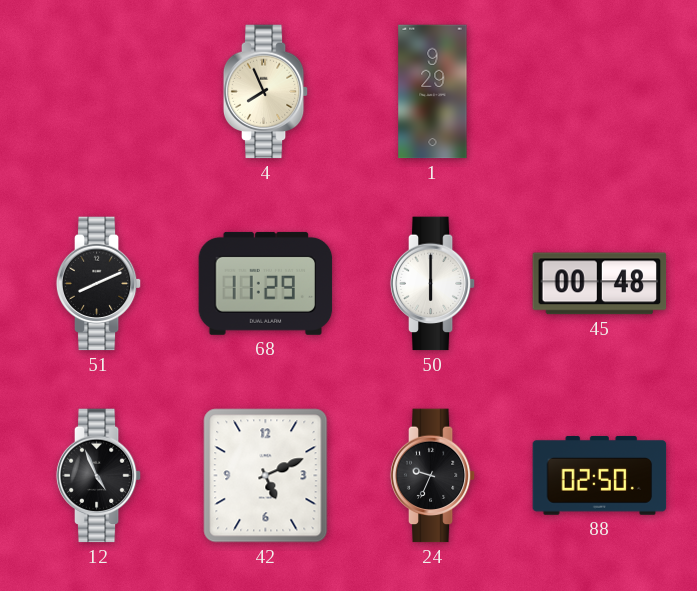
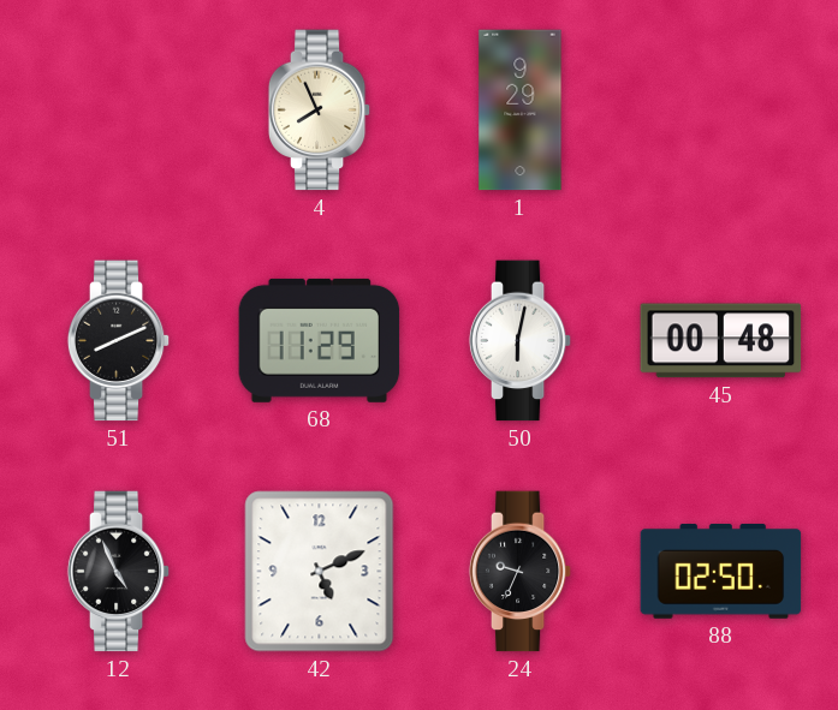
50: 6:00 -> 6:02
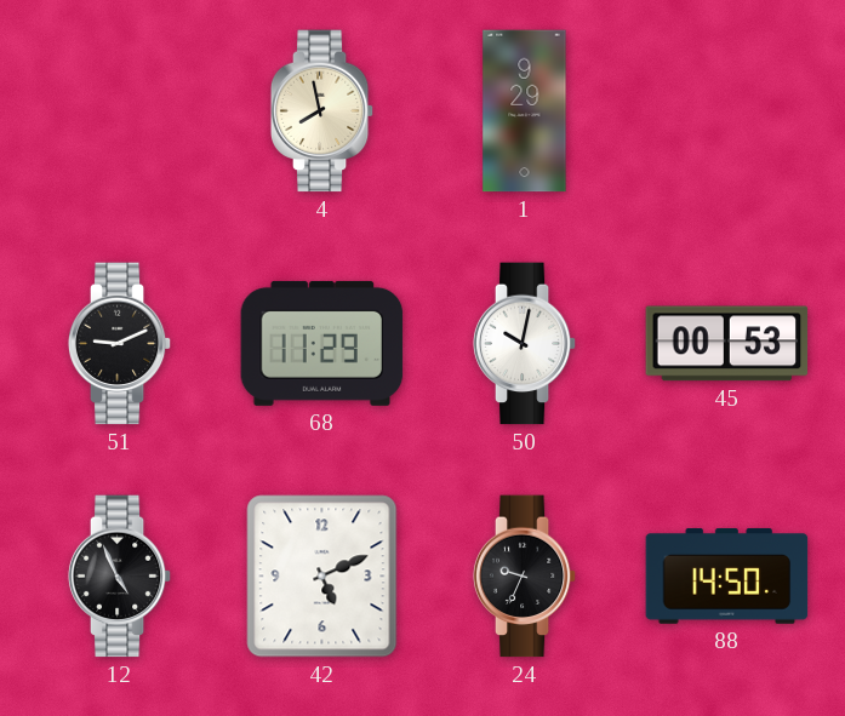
4: 7:56 -> 7:58
51: 8:11 -> 9:11
50: 6:02 -> 10:02
45: 00:48 -> 00:53
88: 02:50 -> 14:50
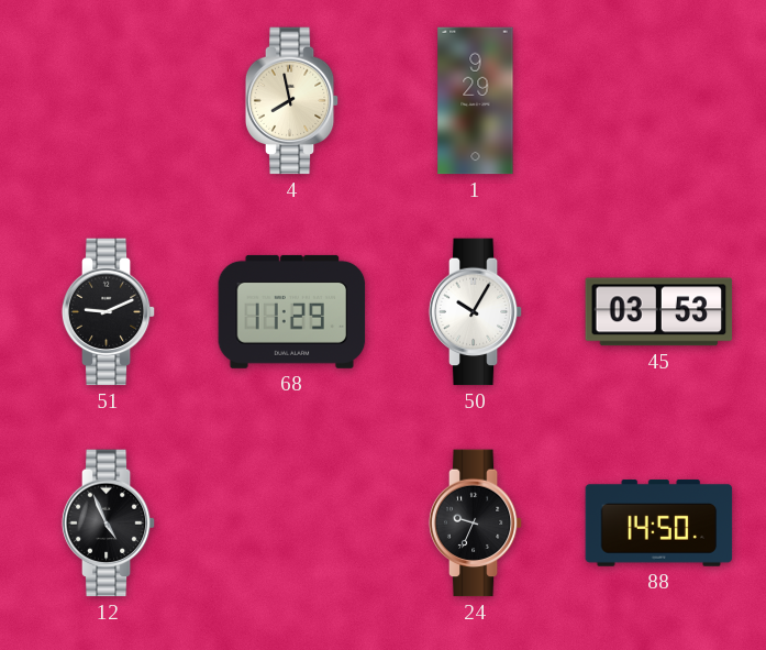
50: 10:02 -> 10:05
45: 00:53 -> 03:53
42: 5:11 -> none
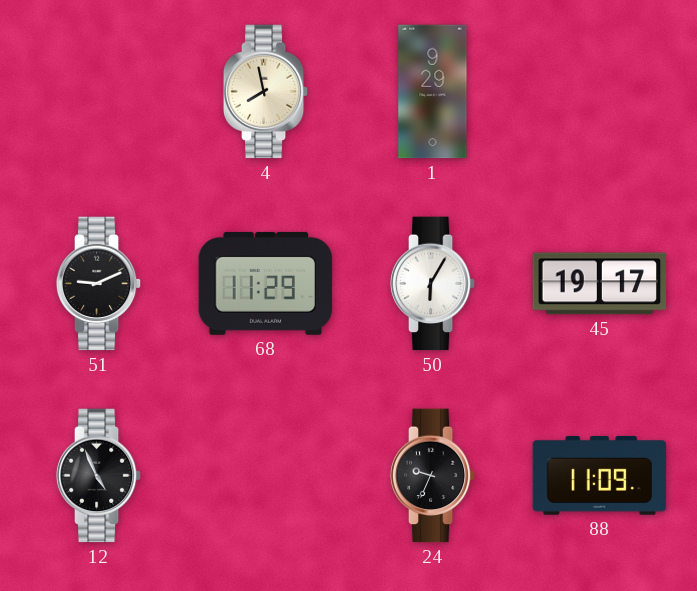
50: 10:05 -> 6:05
45: 03:53 -> 19:17
88: 14:50 -> 11:09
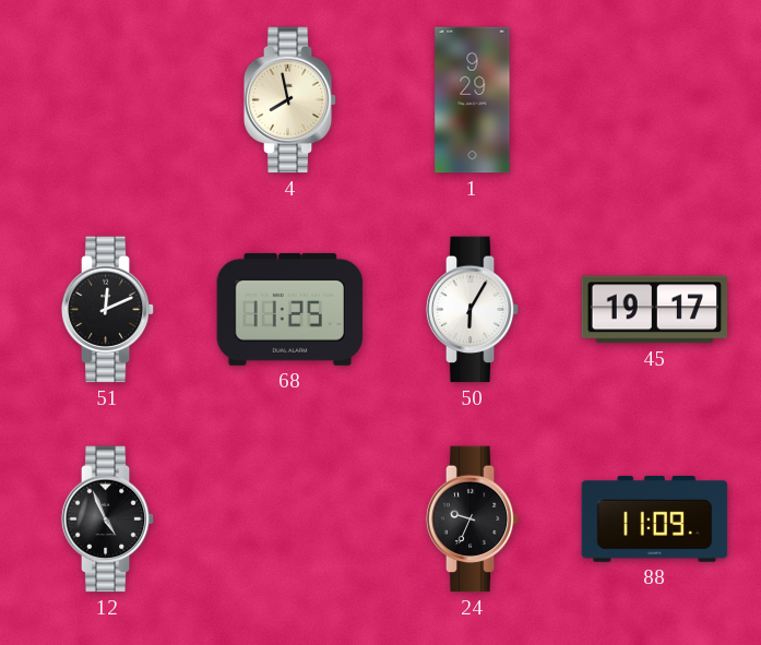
51: 9:11 -> 12:11
68: 11:29 -> 11:25
